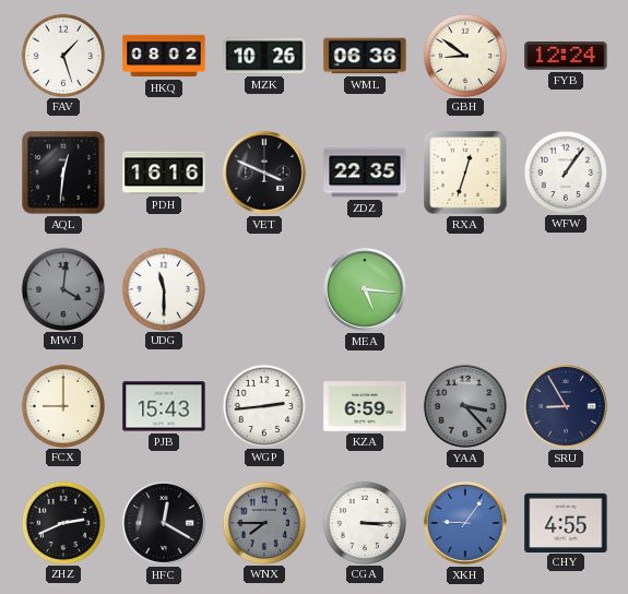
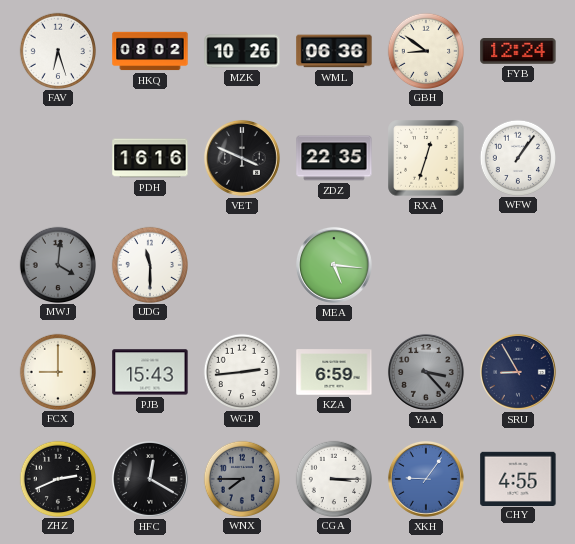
FAV: 1:27 -> 6:27
AQL: 12:31 -> none
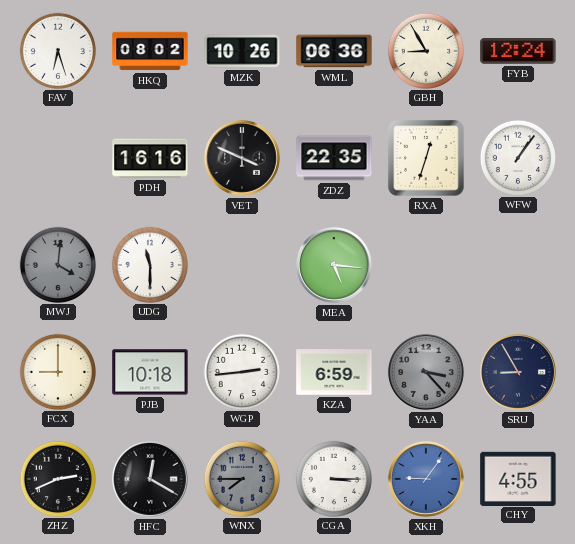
GBH: 8:51 -> 8:55
PJB: 15:43 -> 10:18
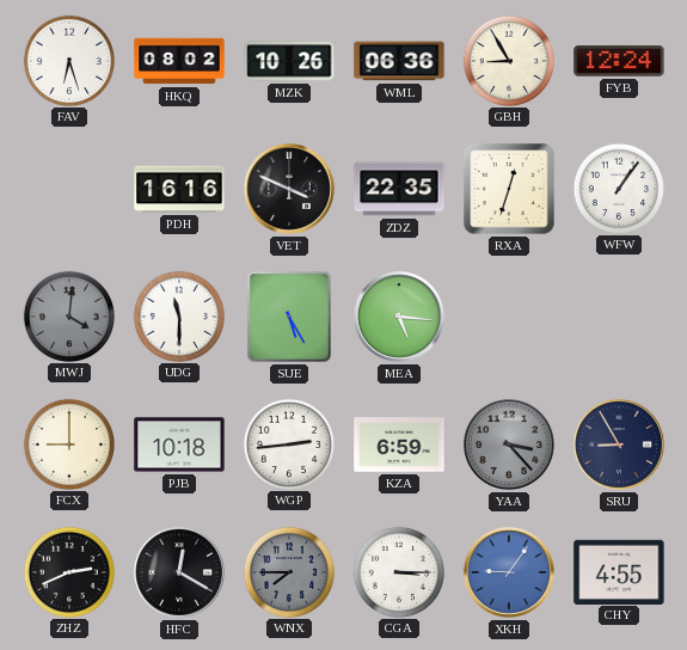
SUE: none -> 5:25
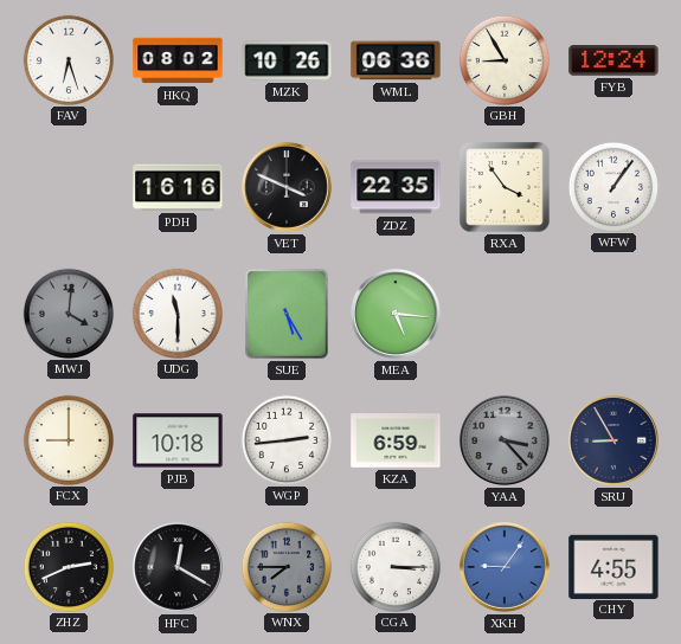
RXA: 12:33 -> 3:54
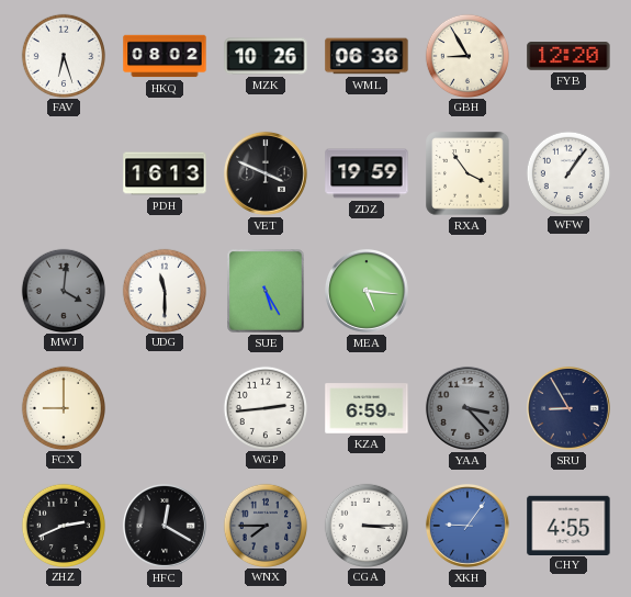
FYB: 12:24 -> 12:20
PDH: 16:16 -> 16:13
ZDZ: 22:35 -> 19:59
PJB: 10:18 -> none
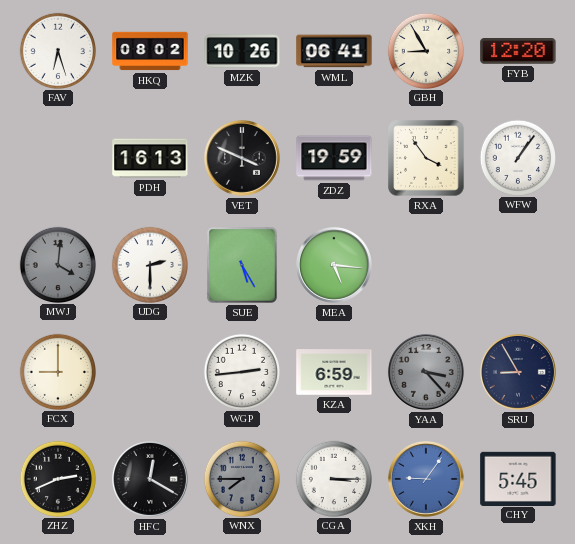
WML: 06:36 -> 06:41
UDG: 11:30 -> 2:30
CHY: 4:55 -> 5:45
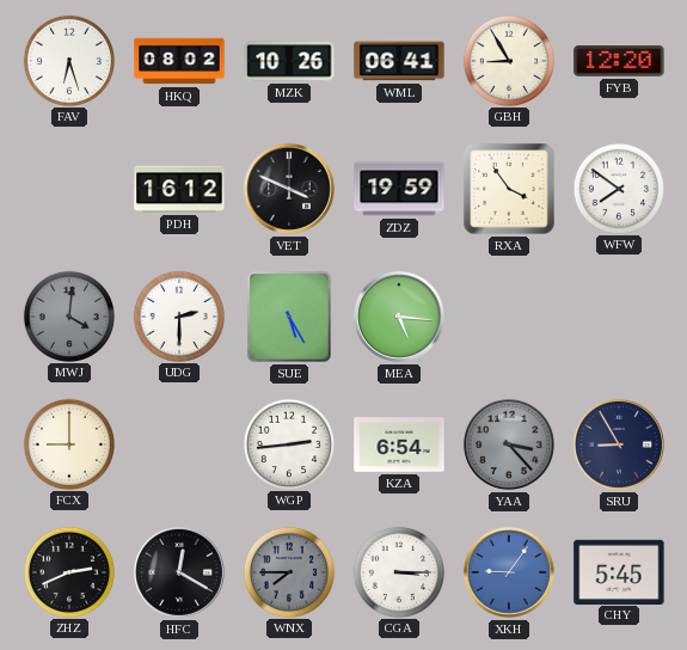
PDH: 16:13 -> 16:12
WFW: 1:06 -> 7:51
KZA: 6:59 -> 6:54
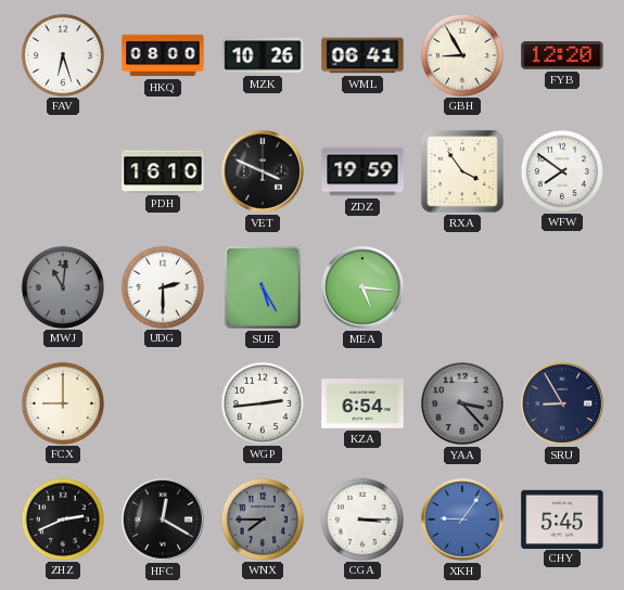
HKQ: 08:02 -> 08:00
PDH: 16:12 -> 16:10
MWJ: 4:01 -> 11:01
